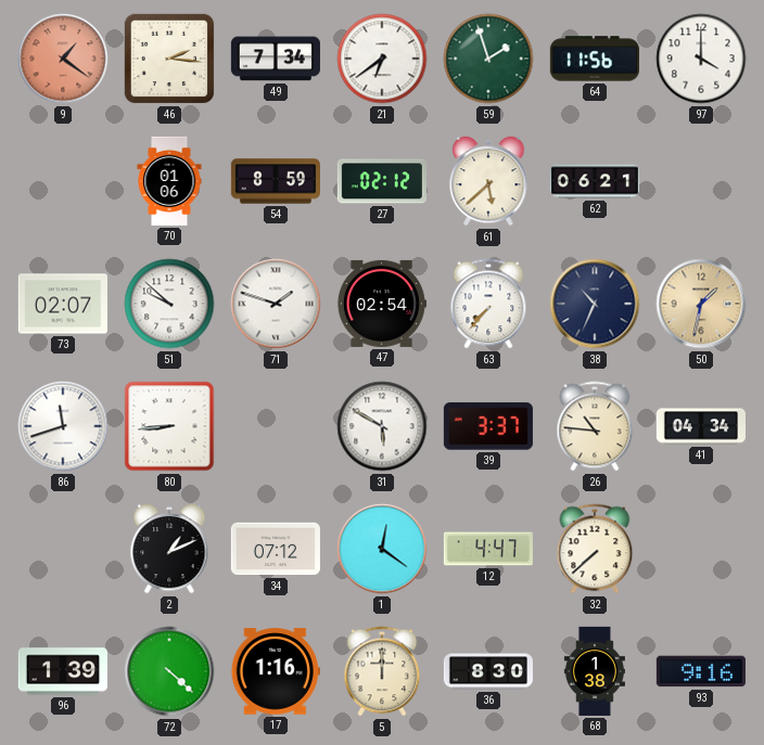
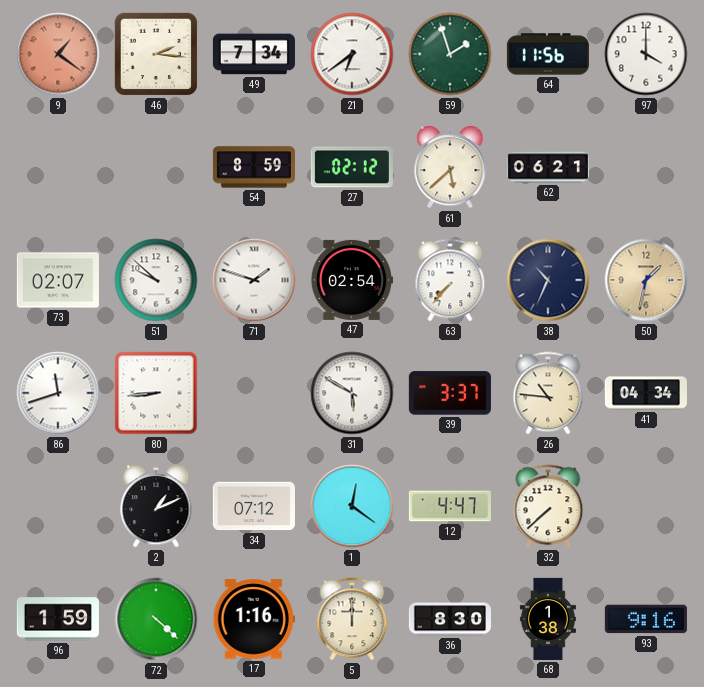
70: 01:06 -> none
96: 1:39 -> 1:59
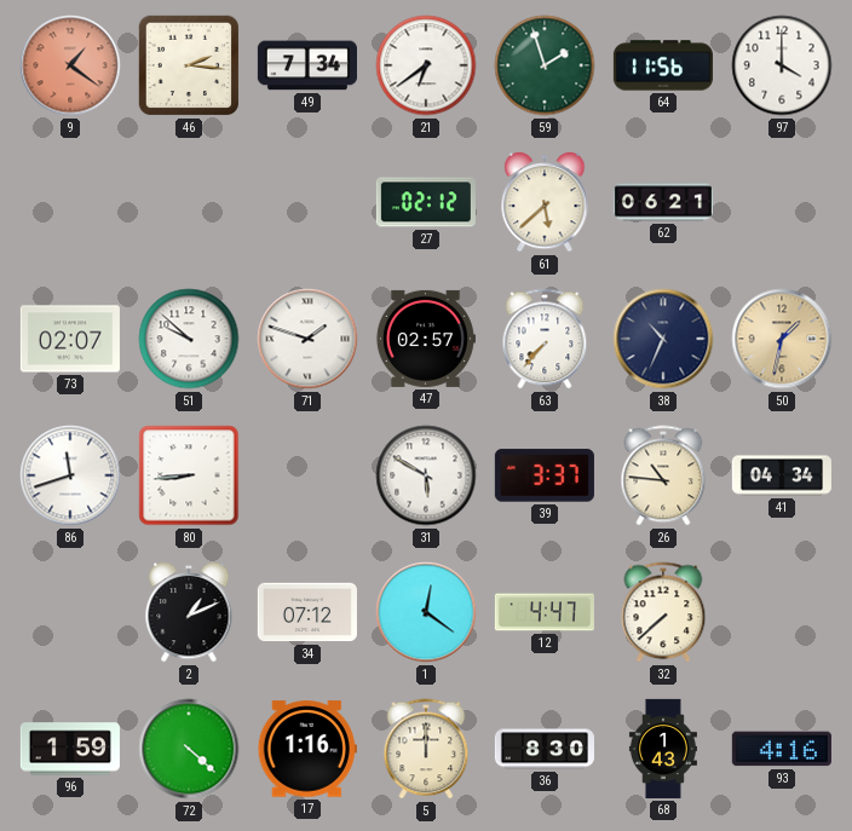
54: 8:59 -> none
47: 02:54 -> 02:57
68: 1:38 -> 1:43
93: 9:16 -> 4:16
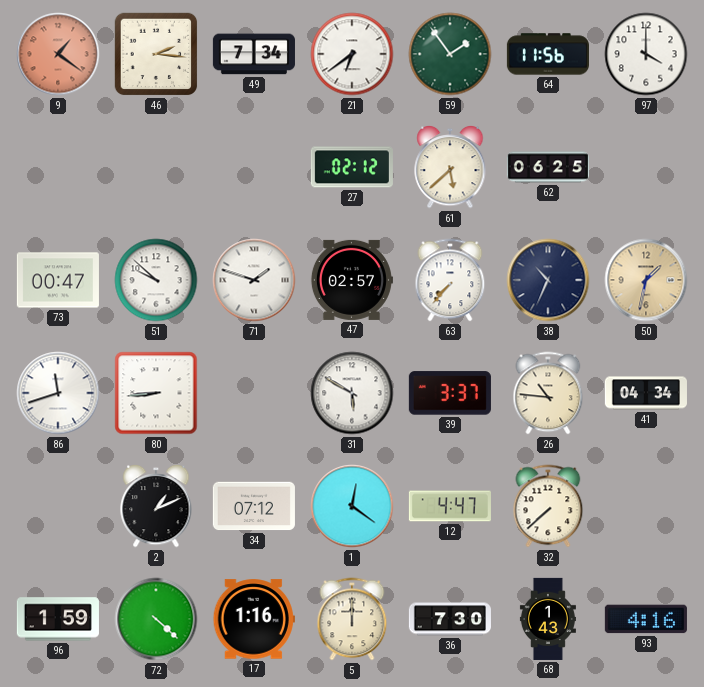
59: 1:57 -> 1:54
62: 06:21 -> 06:25
73: 02:07 -> 00:47
36: 8:30 -> 7:30
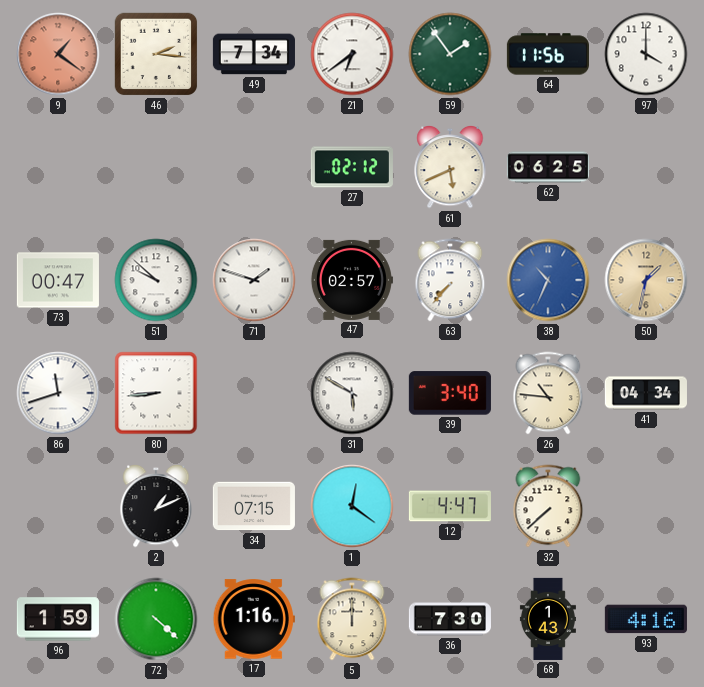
61: 5:38 -> 5:41
38 dial: navy -> blue
39: 3:37 -> 3:40
34: 07:12 -> 07:15
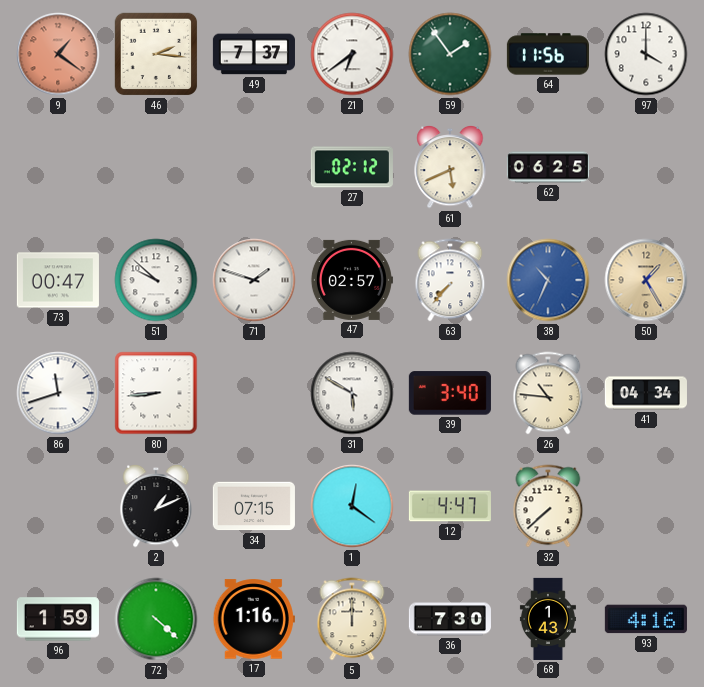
49: 7:34 -> 7:37
50: 1:32 -> 1:25
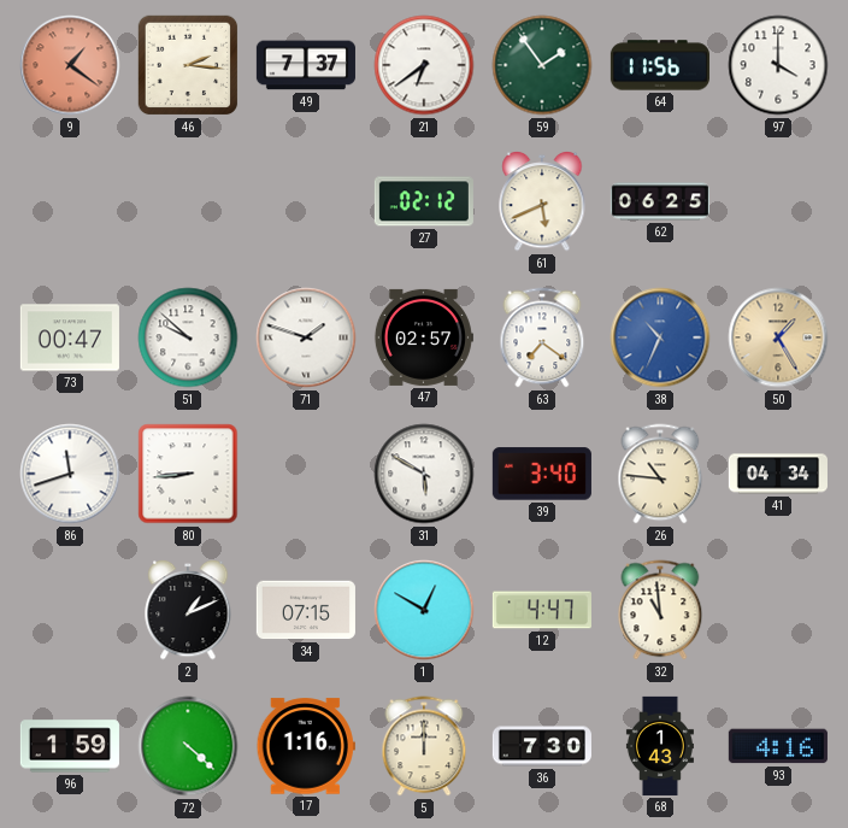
63: 7:37 -> 7:21
1: 12:21 -> 12:50
32: 7:38 -> 10:59
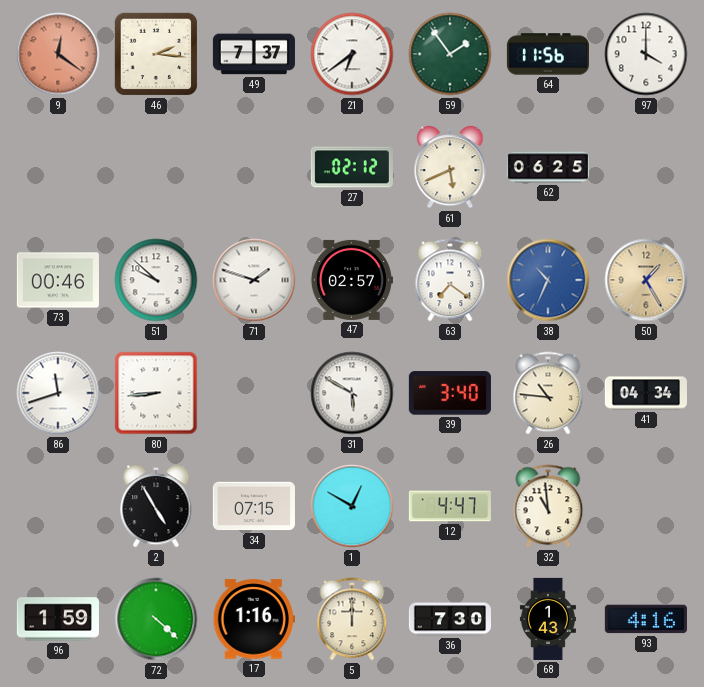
9: 1:21 -> 12:21
73: 00:47 -> 00:46
2: 1:11 -> 4:55
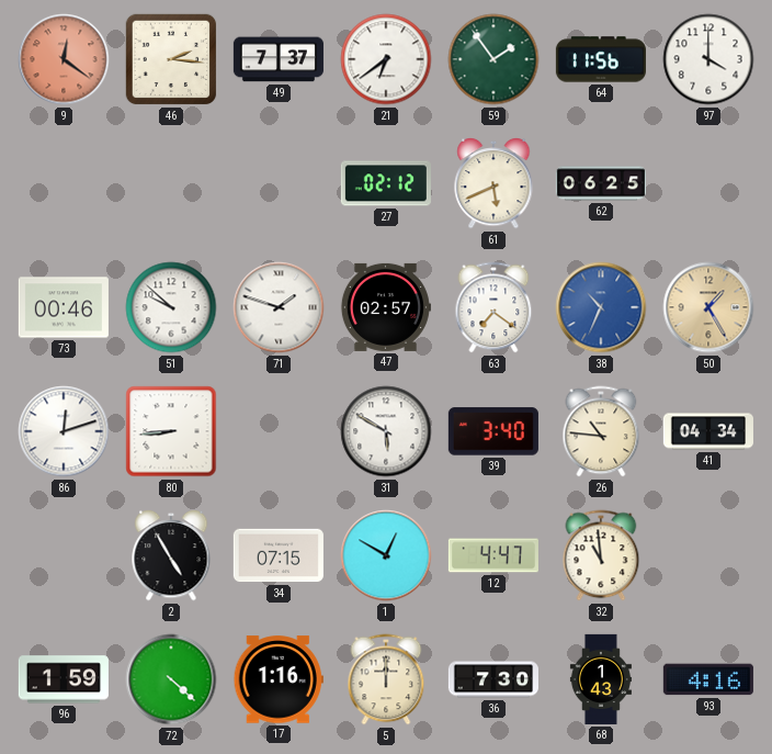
86: 11:42 -> 12:12
